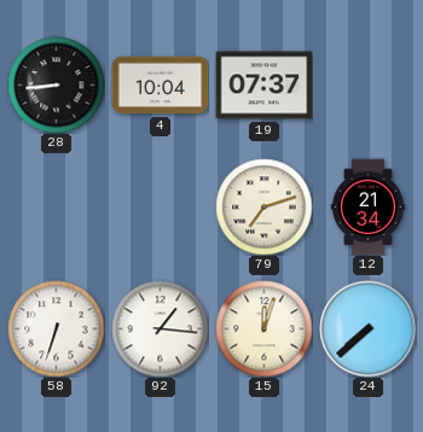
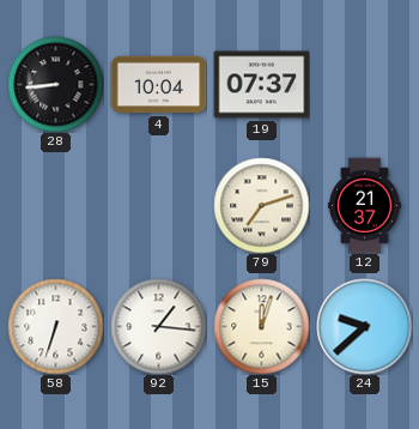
12: 21:34 -> 21:37
24: 7:38 -> 9:38
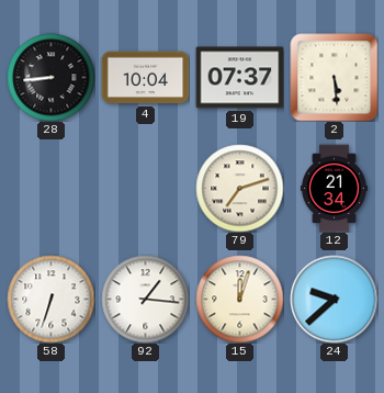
2: none -> 5:29
12: 21:37 -> 21:34
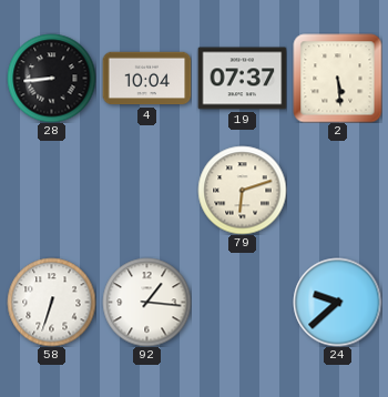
79: 7:12 -> 6:12
12: 21:34 -> none
15: 12:03 -> none
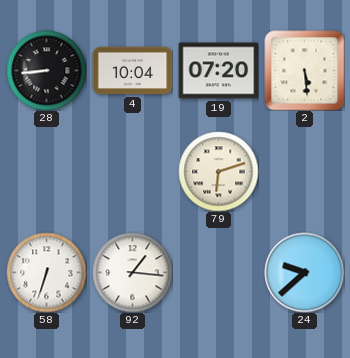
19: 07:37 -> 07:20
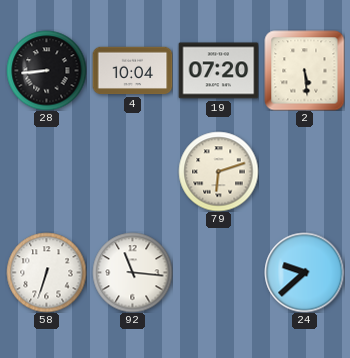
92: 1:16 -> 11:16
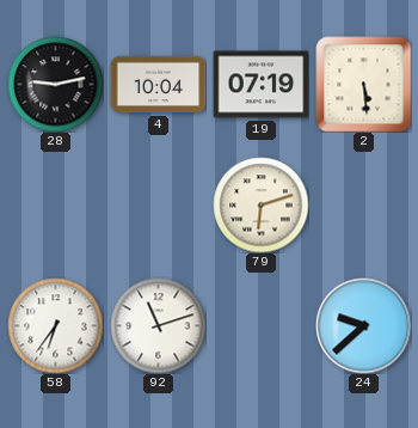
28: 8:44 -> 9:13
19: 07:20 -> 07:19
58: 6:33 -> 6:36
92: 11:16 -> 11:12
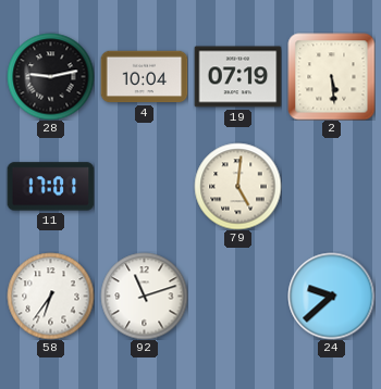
11: none -> 17:01
79: 6:12 -> 5:01
